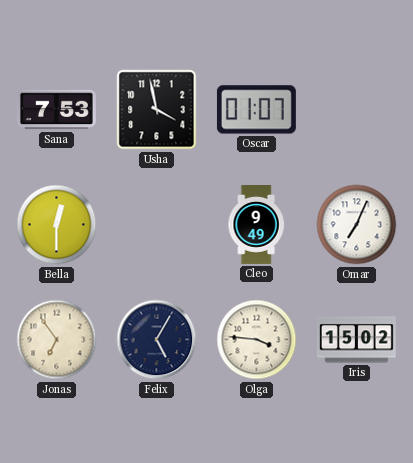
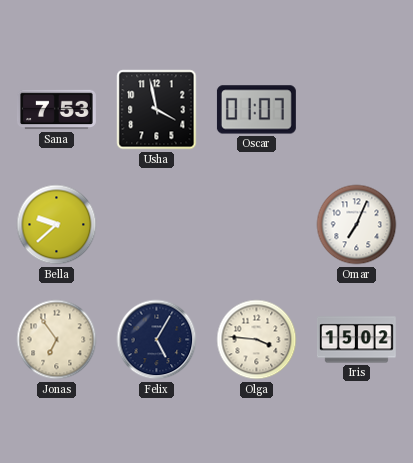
Bella: 12:30 -> 9:38
Cleo: 9:49 -> none
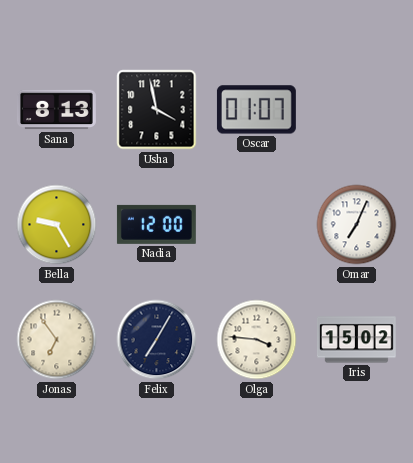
Sana: 7:53 -> 8:13
Bella: 9:38 -> 9:25
Nadia: none -> 12:00
Felix: 5:05 -> 7:05
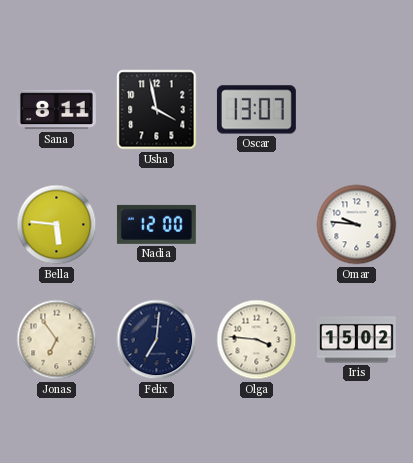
Sana: 8:13 -> 8:11
Oscar: 01:07 -> 13:07
Bella: 9:25 -> 5:46
Omar: 7:04 -> 9:46
Felix: 7:05 -> 7:01
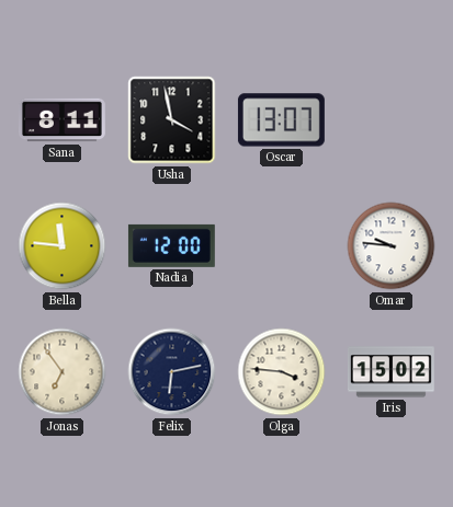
Bella: 5:46 -> 11:46
Felix: 7:01 -> 6:13
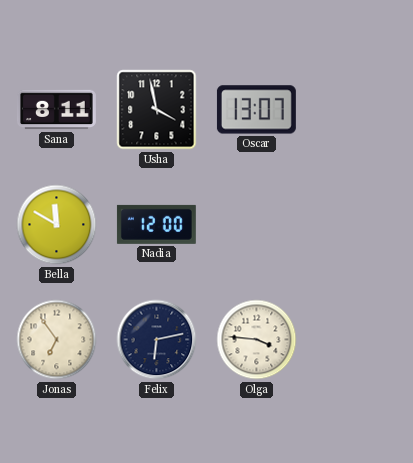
Bella: 11:46 -> 11:50
Omar: 9:46 -> none
Iris: 15:02 -> none
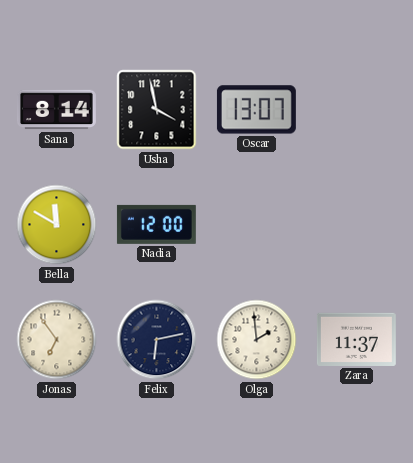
Sana: 8:11 -> 8:14
Olga: 3:46 -> 1:59
Zara: none -> 11:37
